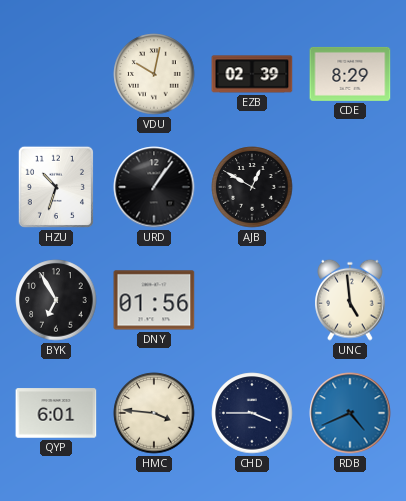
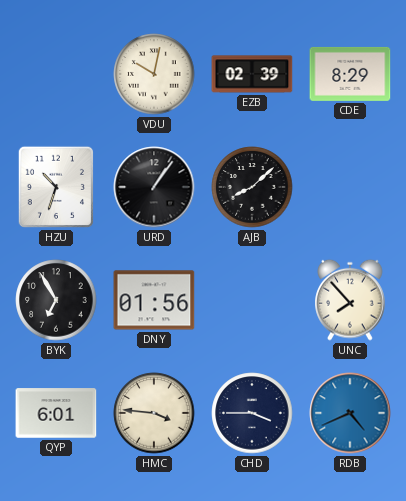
AJB: 12:50 -> 8:08
UNC: 4:59 -> 7:53
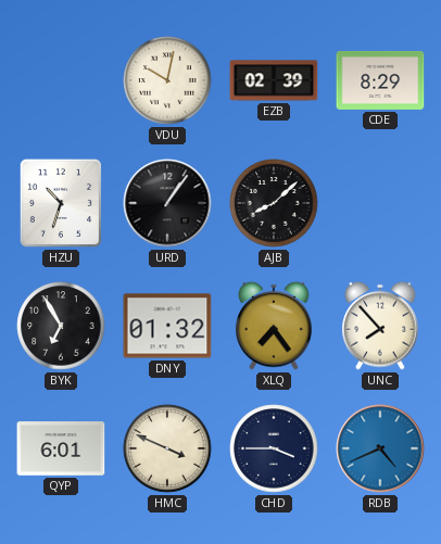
DNY: 01:56 -> 01:32
XLQ: none -> 7:24
HMC: 3:46 -> 3:49
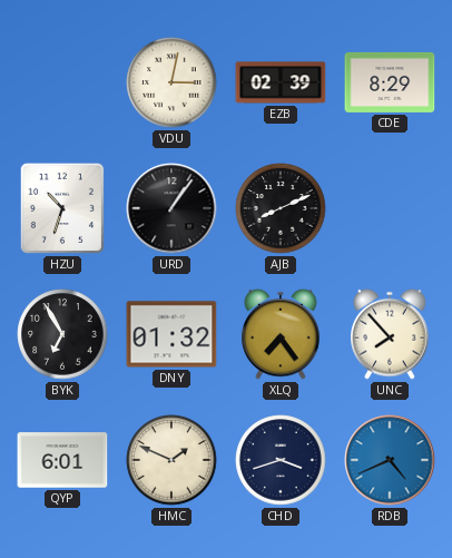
VDU: 10:02 -> 3:02
AJB: 8:08 -> 8:11
HMC: 3:49 -> 1:49
CHD: 3:45 -> 3:42
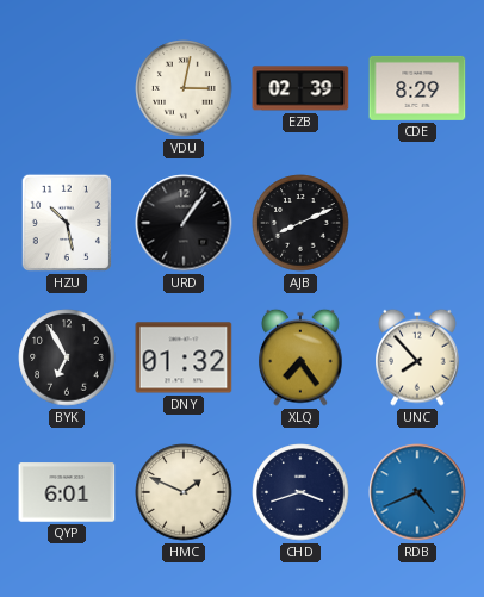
HZU: 10:33 -> 10:28
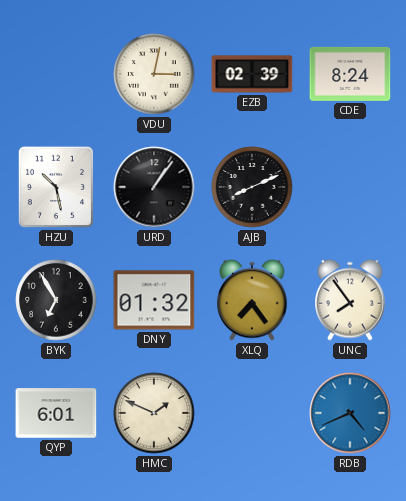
CDE: 8:29 -> 8:24
UNC: 7:53 -> 7:54
CHD: 3:42 -> none
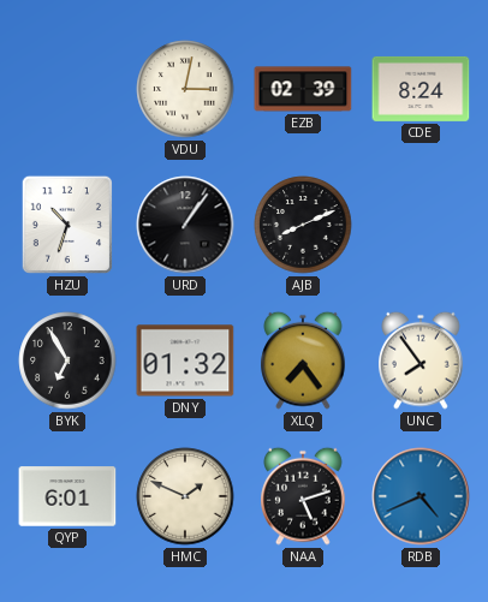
HZU: 10:28 -> 10:33
NAA: none -> 5:12
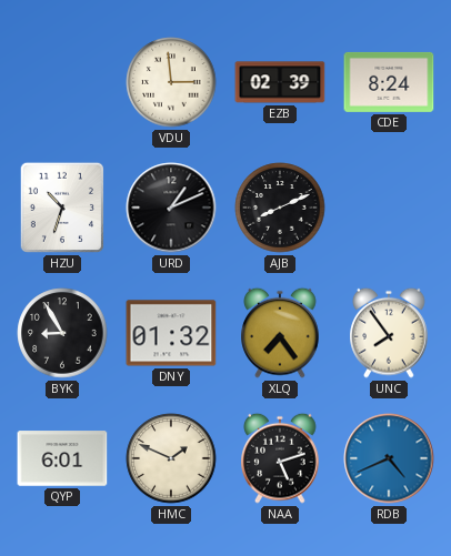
VDU: 3:02 -> 2:59
URD: 1:06 -> 1:11
BYK: 6:55 -> 8:55
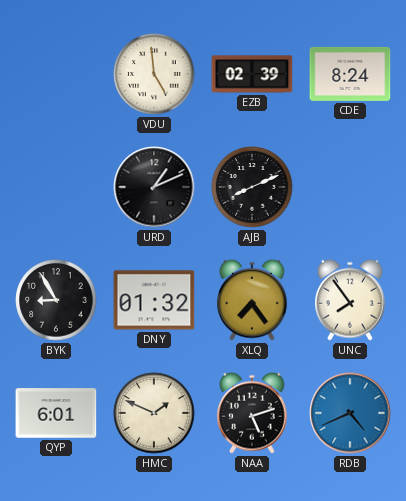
VDU: 2:59 -> 4:59
HZU: 10:33 -> none
